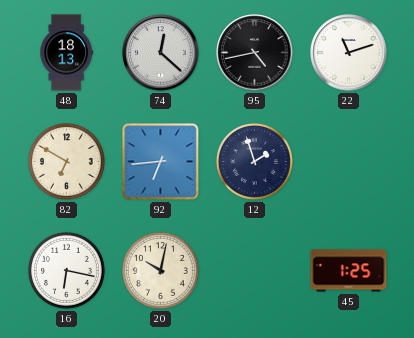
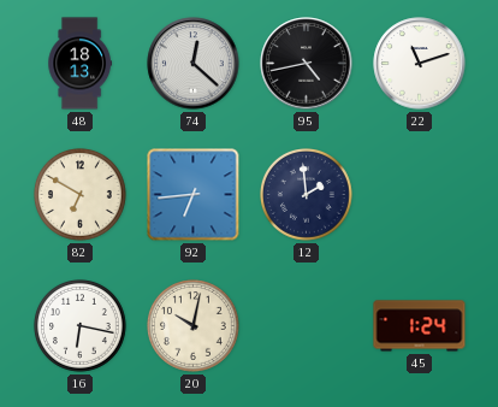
12: 1:57 -> 1:59
45: 1:25 -> 1:24
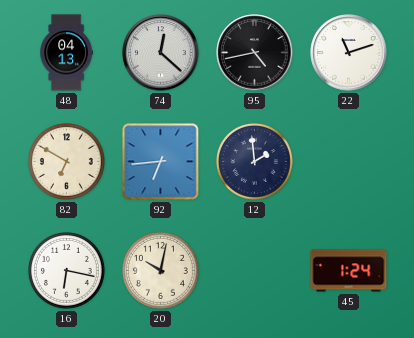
48: 18:13 -> 04:13
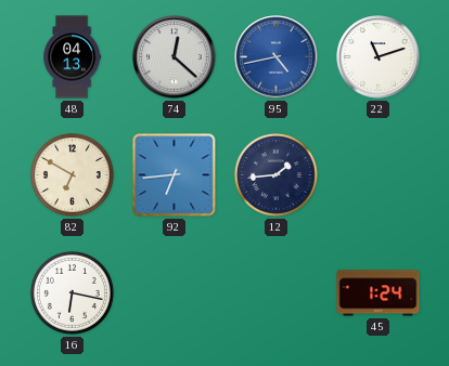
95 dial: black -> blue
12: 1:59 -> 1:44
20: 10:02 -> none
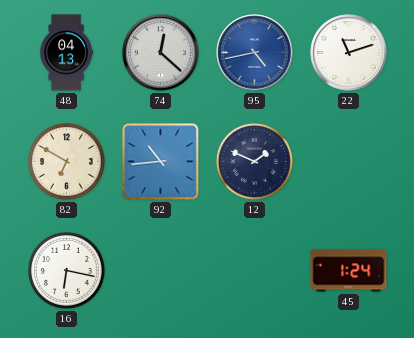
92: 6:44 -> 10:44
12: 1:44 -> 1:49
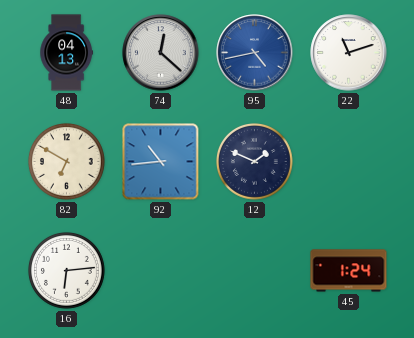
16: 6:17 -> 6:14
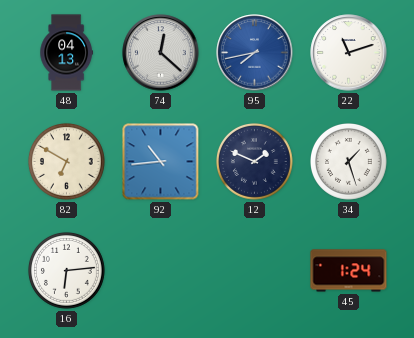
95: 4:43 -> 7:43
34: none -> 1:27
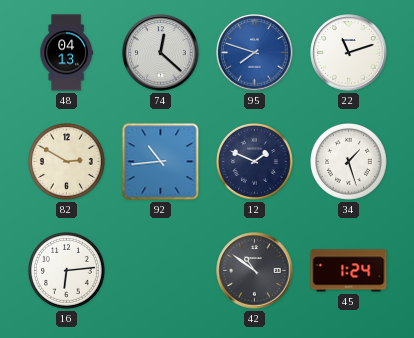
95: 7:43 -> 7:48
82: 6:50 -> 2:50
42: none -> 10:51
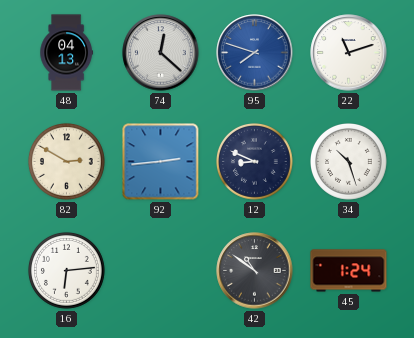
92: 10:44 -> 2:44
12: 1:49 -> 8:49
34: 1:27 -> 10:27
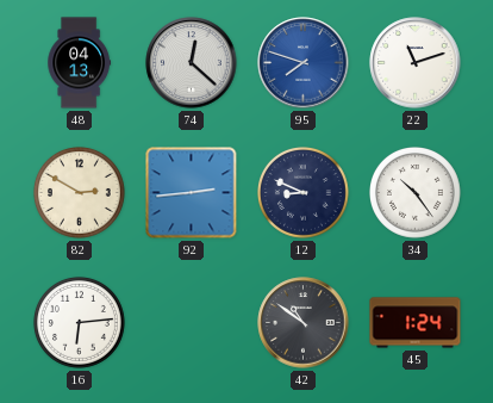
34: 10:27 -> 10:24
